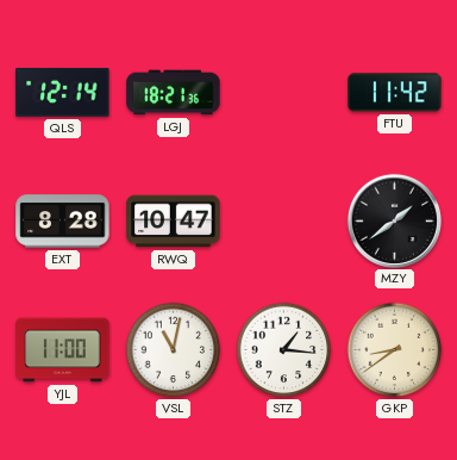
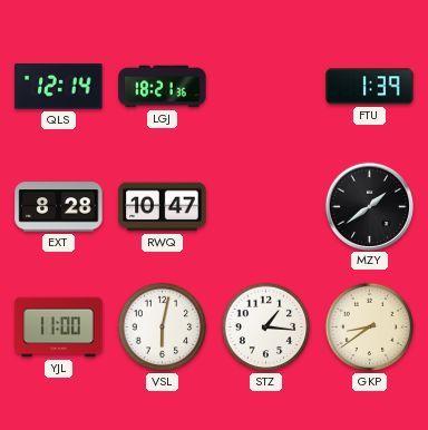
FTU: 11:42 -> 1:39
VSL: 11:02 -> 6:02
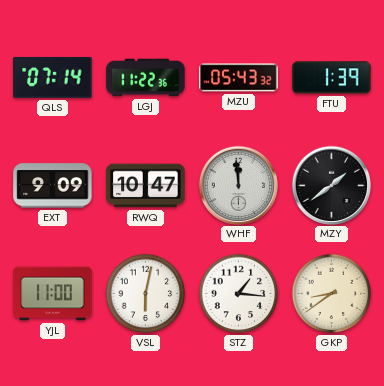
QLS: 12:14 -> 07:14
LGJ: 18:21 -> 11:22
MZU: none -> 05:43
EXT: 8:28 -> 9:09
WHF: none -> 11:59
